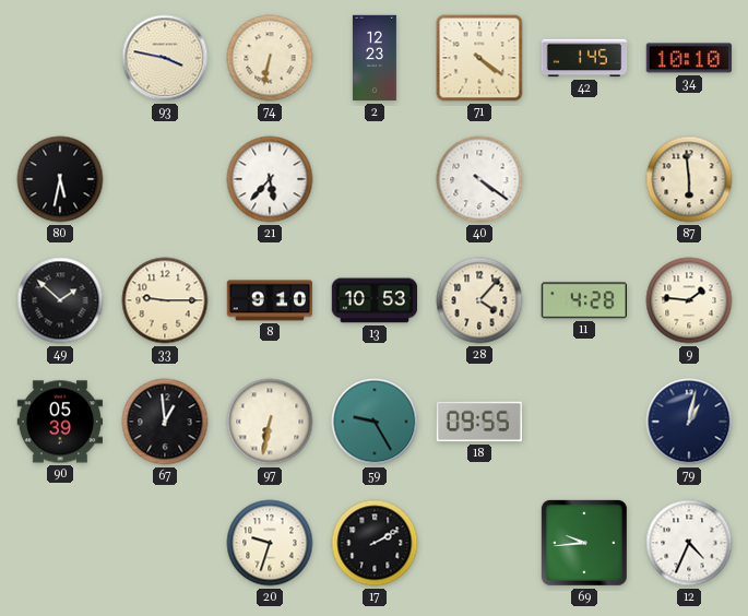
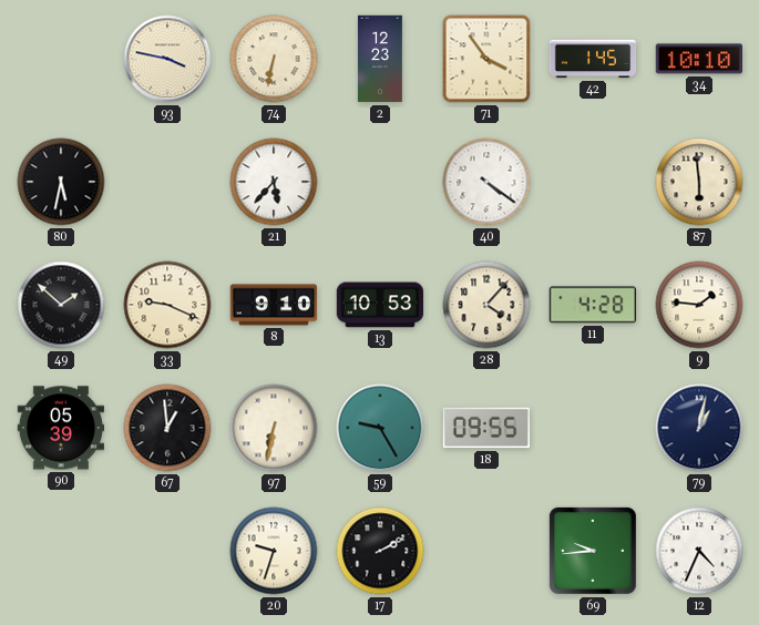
71: 4:21 -> 3:54
33: 9:15 -> 9:19
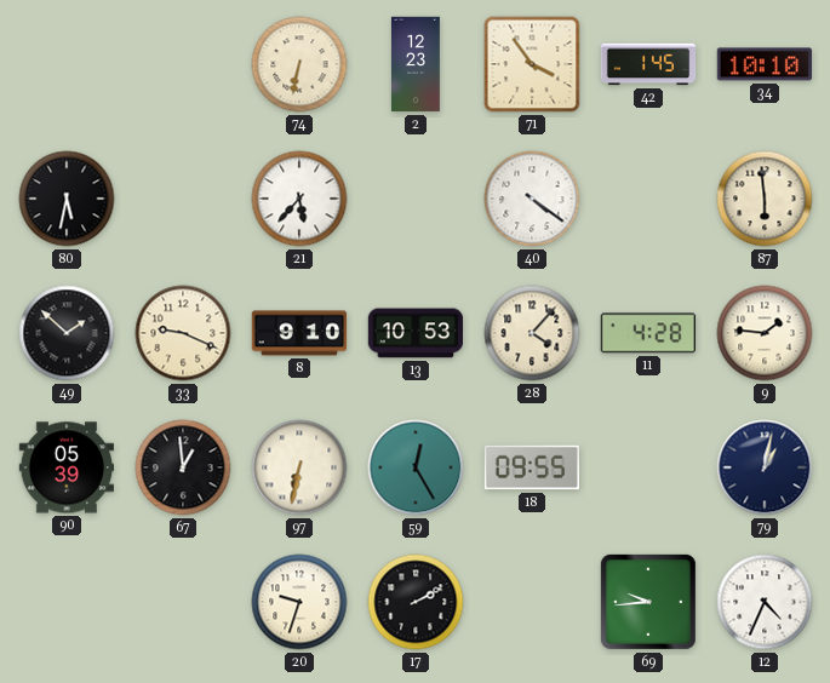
93: 3:47 -> none
59: 9:25 -> 12:25
